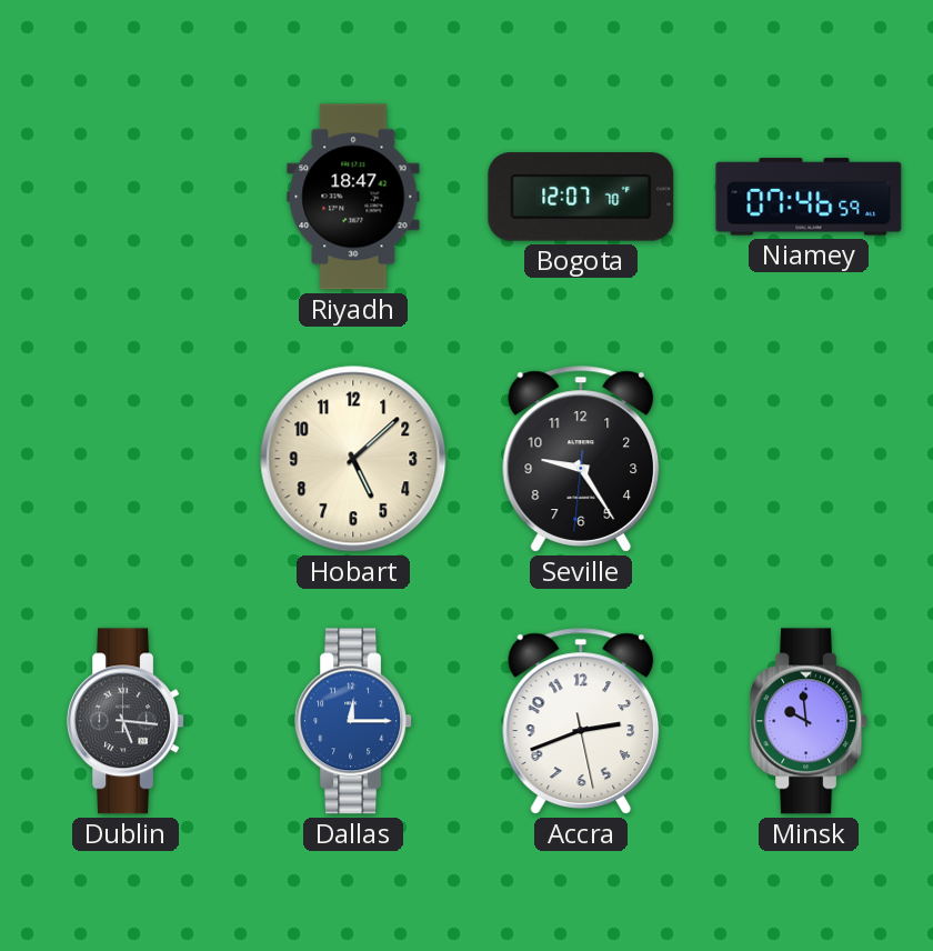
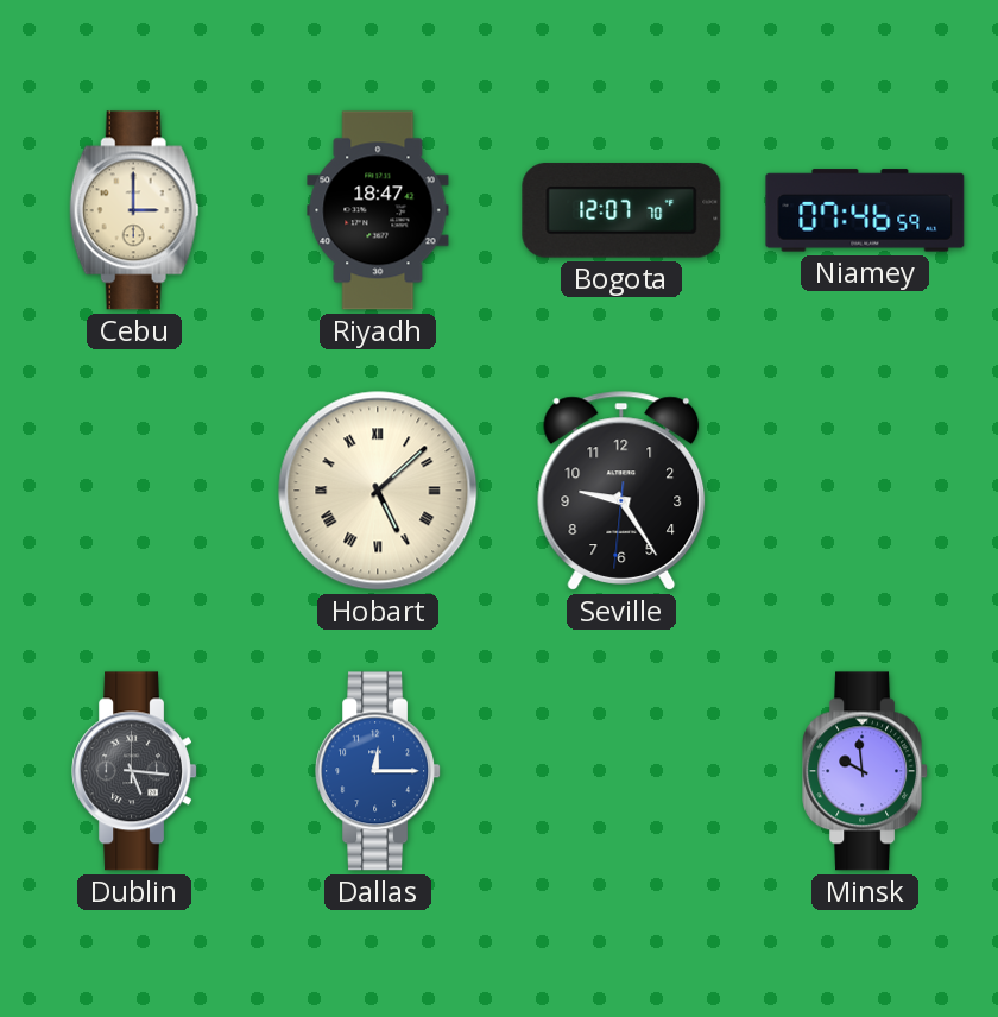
Cebu: none -> 3:00
Hobart numerals: Arabic -> Roman
Accra: 2:41 -> none
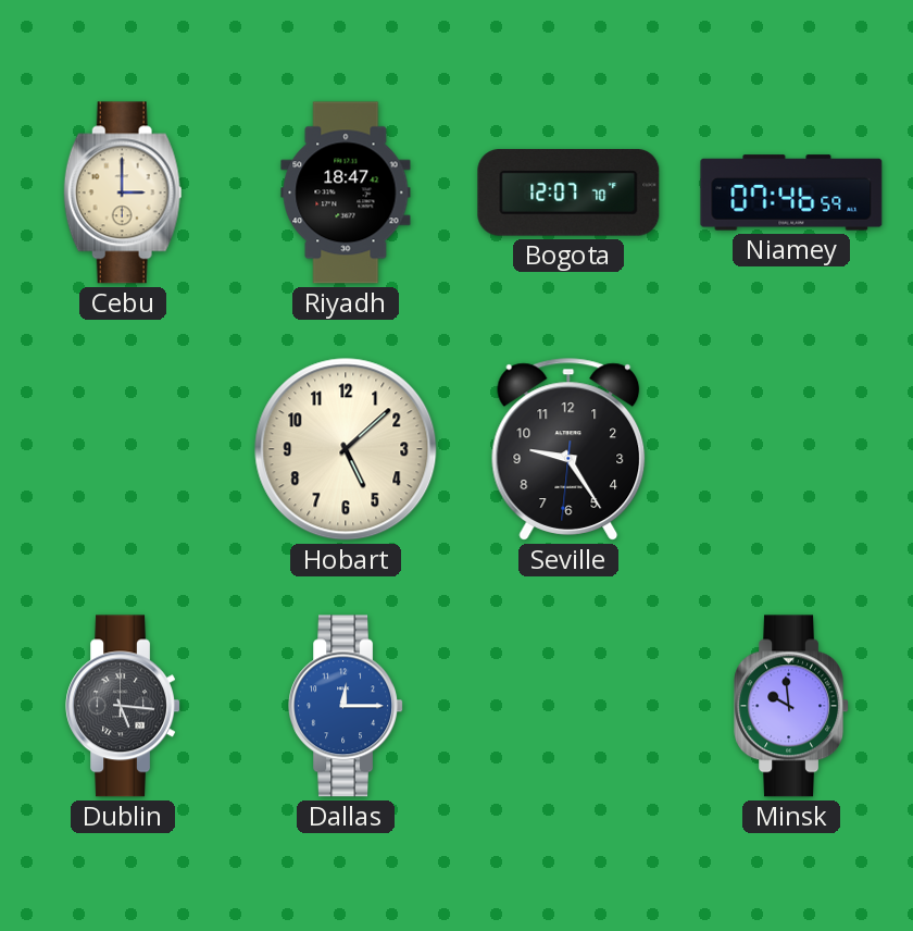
Hobart numerals: Roman -> Arabic
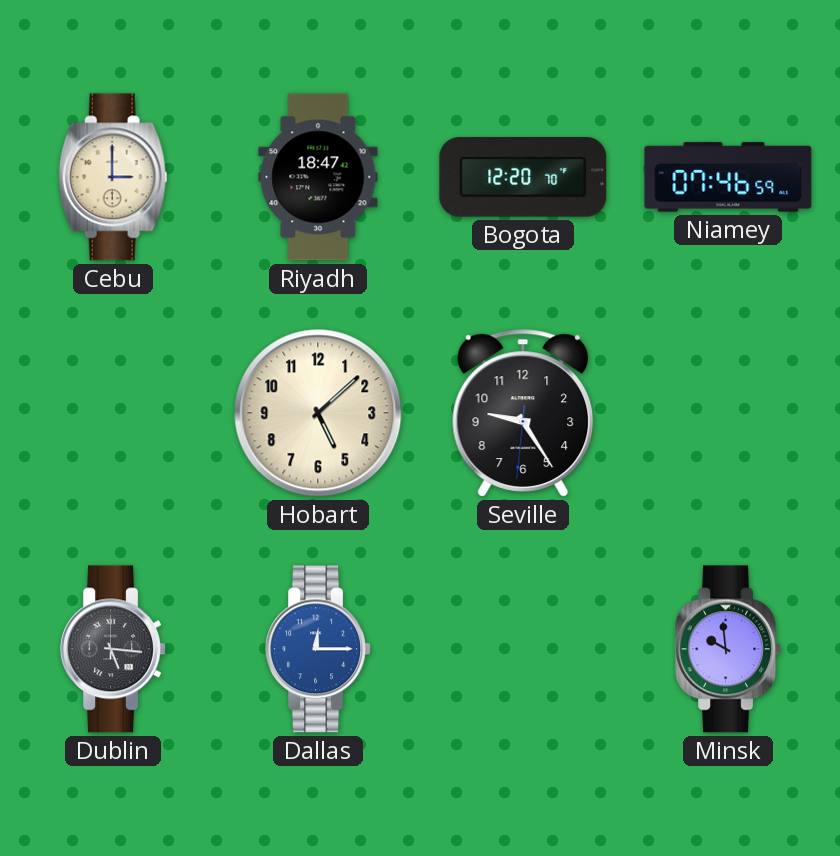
Bogota: 12:07 -> 12:20
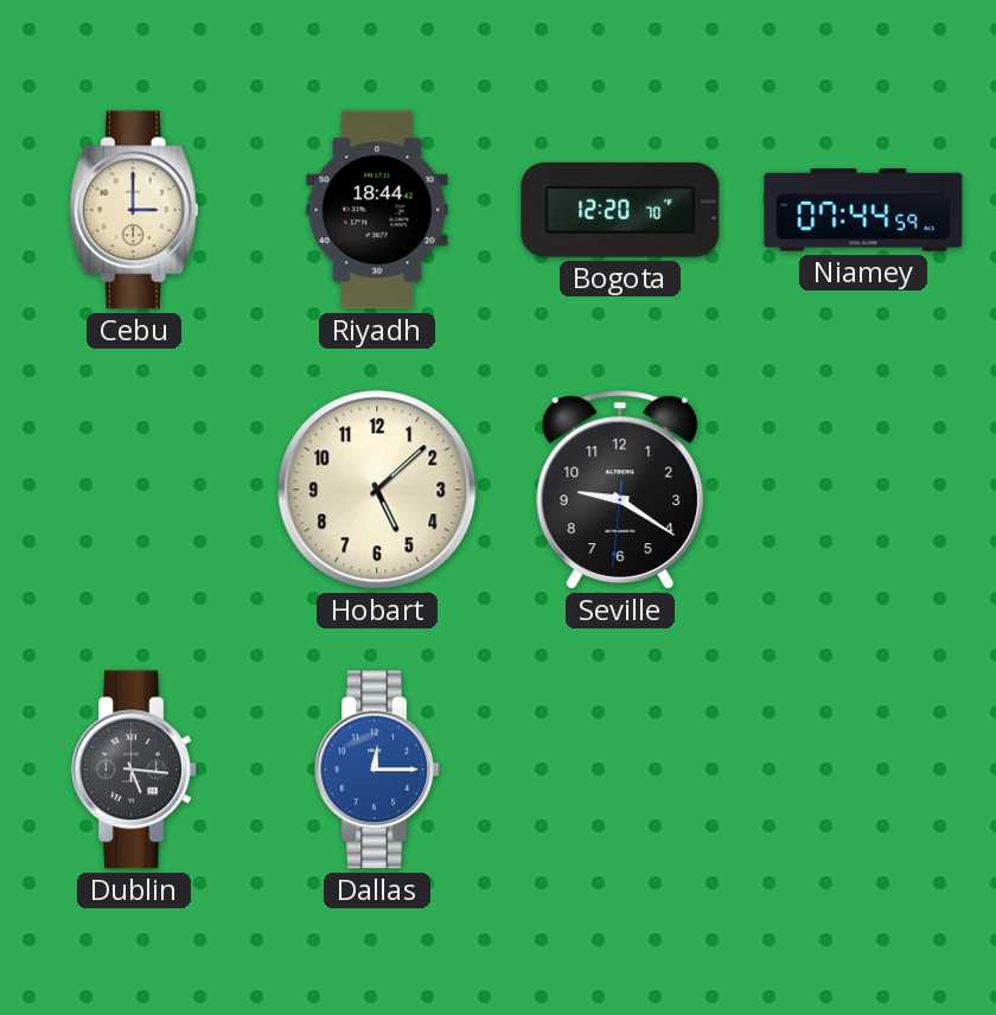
Riyadh: 18:47 -> 18:44
Niamey: 07:46 -> 07:44
Seville: 9:24 -> 9:20
Minsk: 9:59 -> none
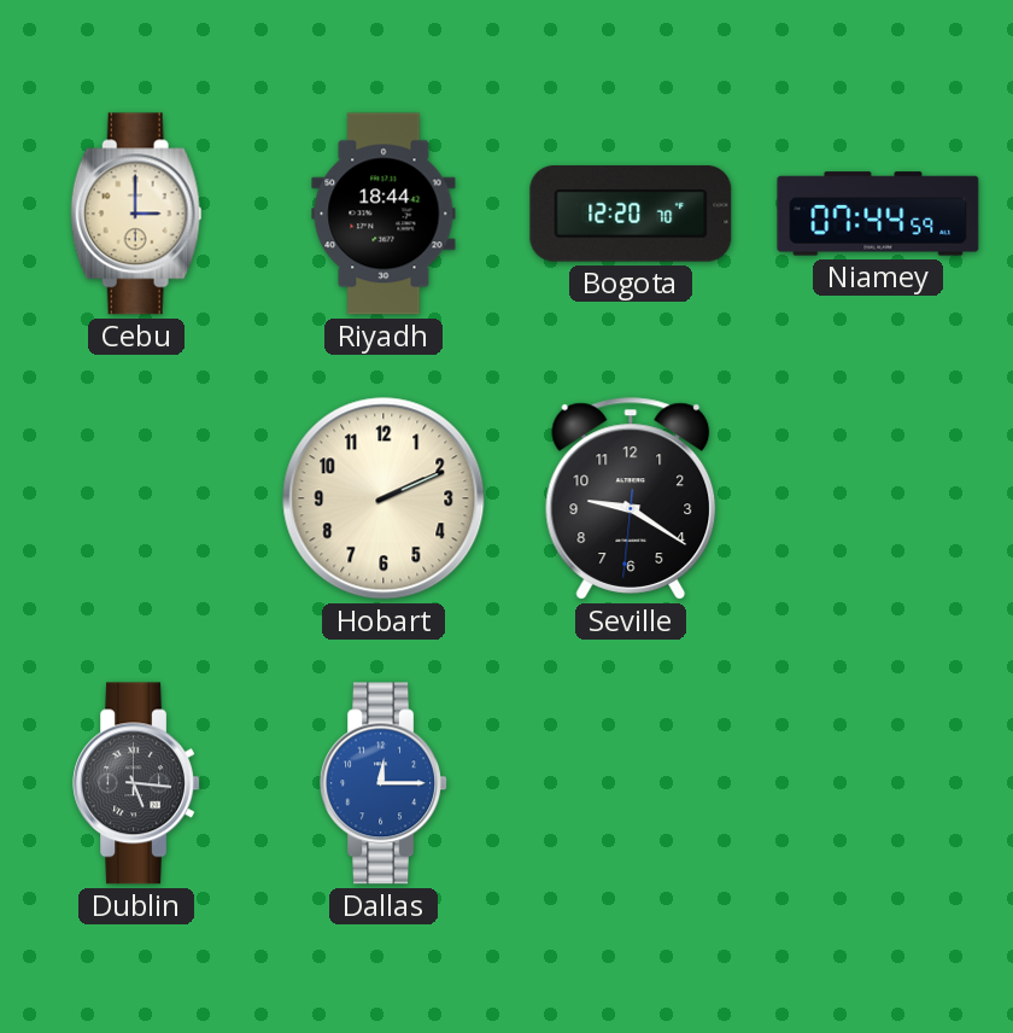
Hobart: 5:08 -> 2:11
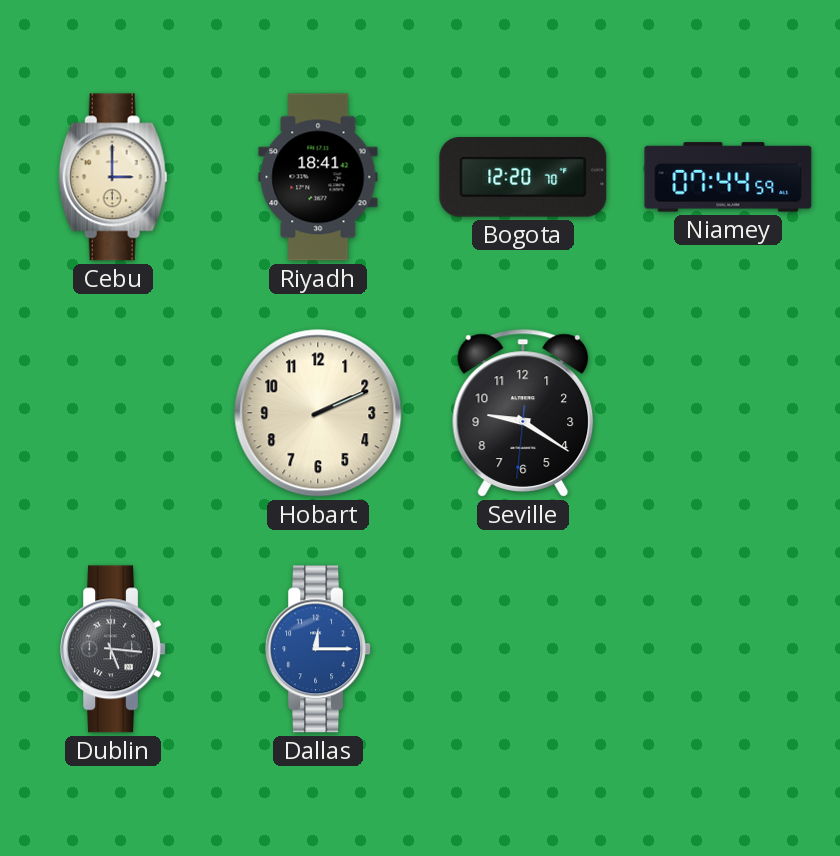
Riyadh: 18:44 -> 18:41
